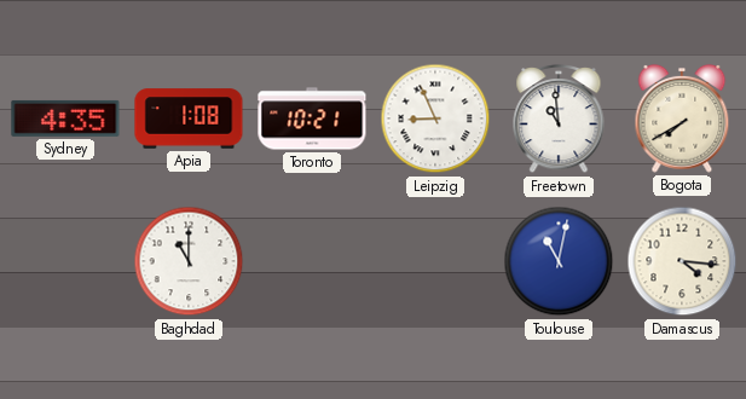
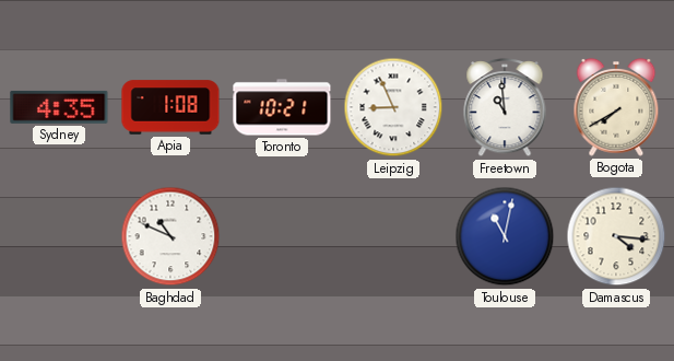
Baghdad: 11:00 -> 10:49
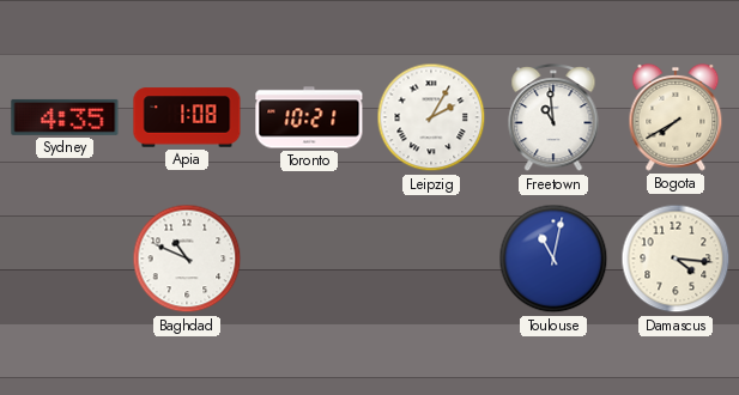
Leipzig: 8:56 -> 2:05
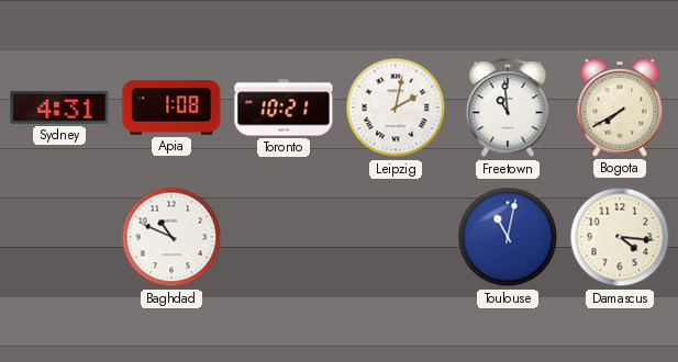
Sydney: 4:35 -> 4:31
Leipzig: 2:05 -> 2:02
